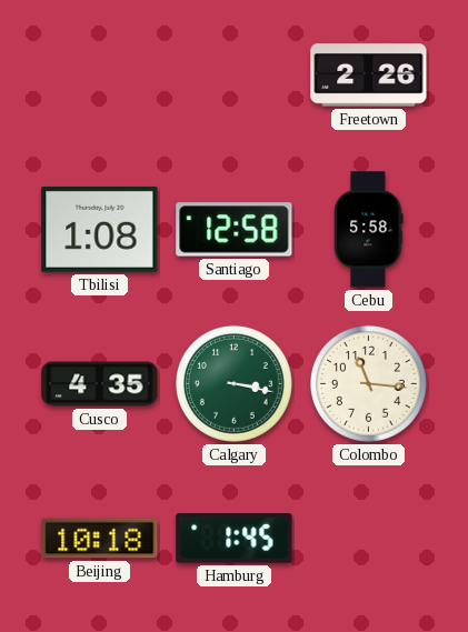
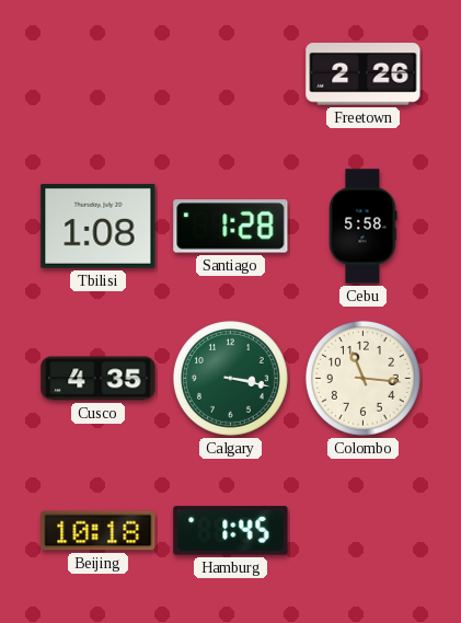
Santiago: 12:58 -> 1:28
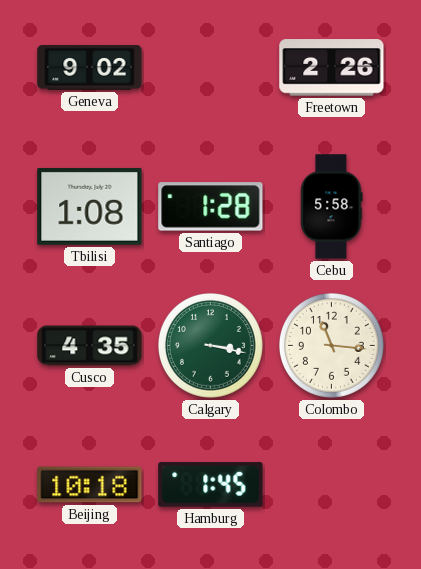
Geneva: none -> 9:02
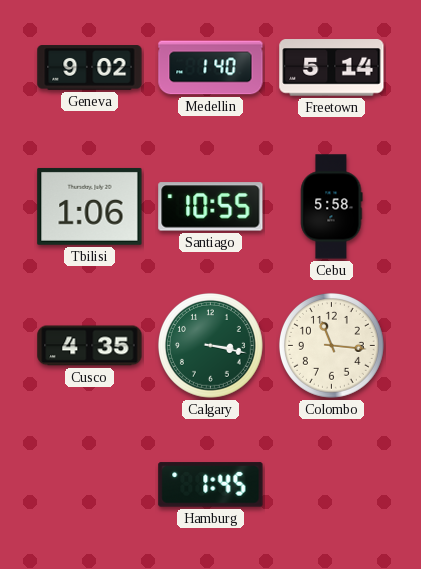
Medellin: none -> 1:40
Freetown: 2:26 -> 5:14
Tbilisi: 1:08 -> 1:06
Santiago: 1:28 -> 10:55
Beijing: 10:18 -> none
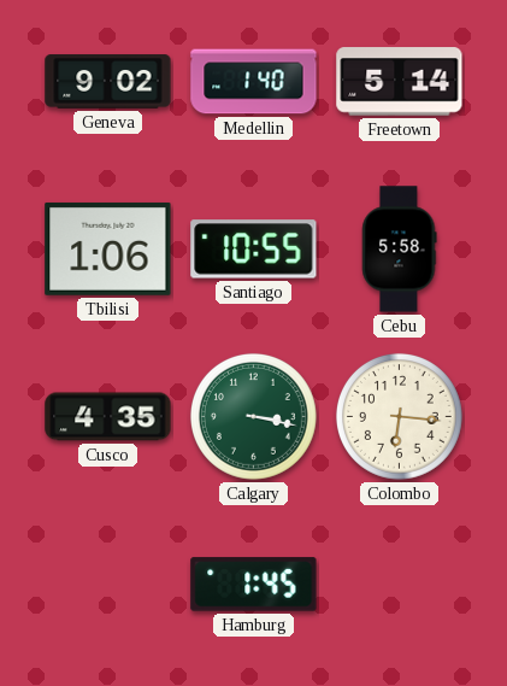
Colombo: 11:16 -> 6:16
